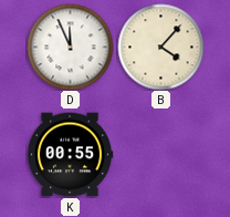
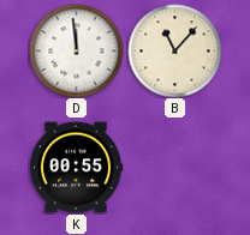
D: 11:56 -> 11:59
B: 4:07 -> 11:07
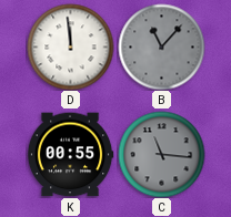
B dial: cream -> grey
C: none -> 11:16
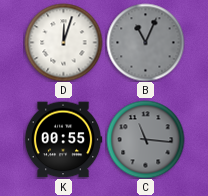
D: 11:59 -> 12:03
B: 11:07 -> 11:04
